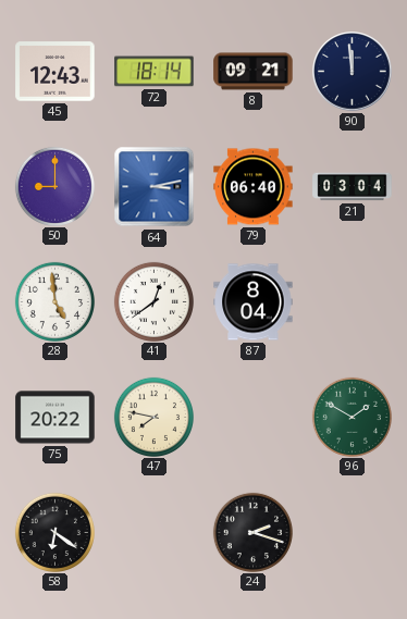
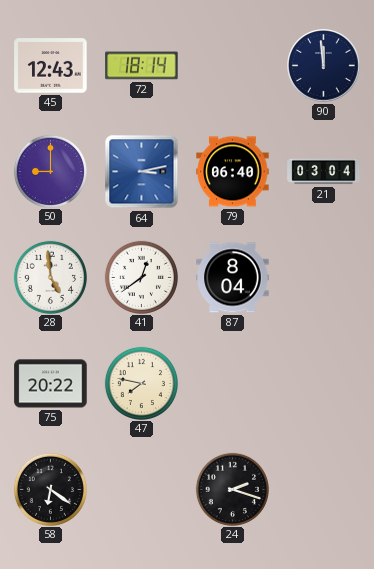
8: 09:21 -> none
96: 1:50 -> none
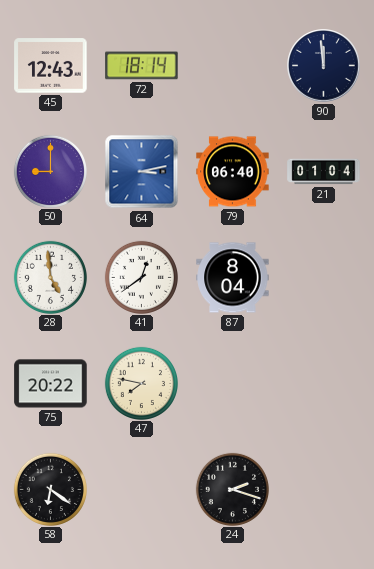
21: 03:04 -> 01:04
